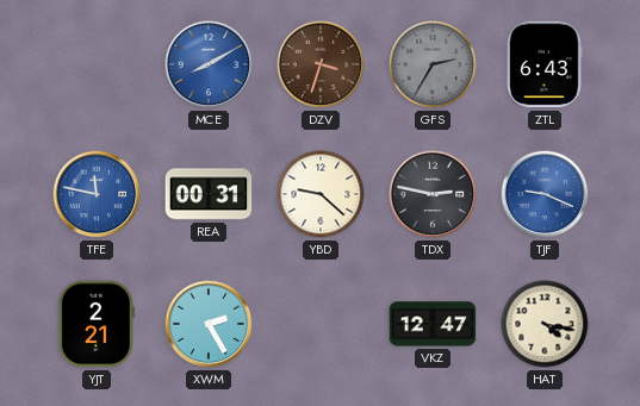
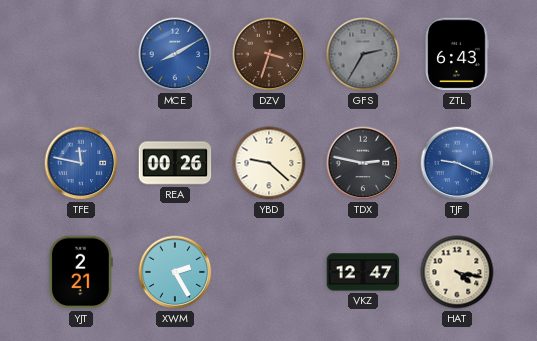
REA: 00:31 -> 00:26
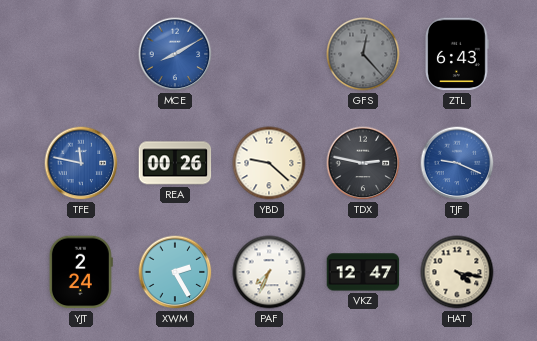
DZV: 3:33 -> none
GFS: 2:35 -> 12:23
YJT: 2:21 -> 2:24
PAF: none -> 7:34
